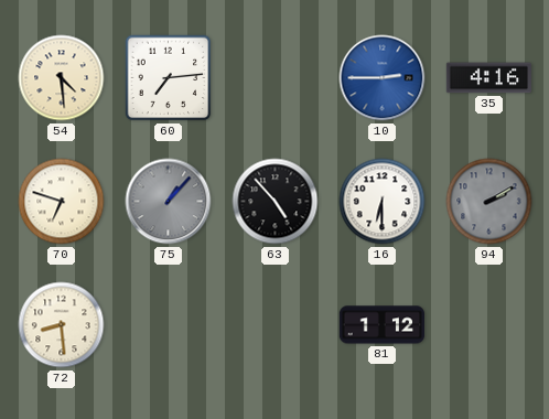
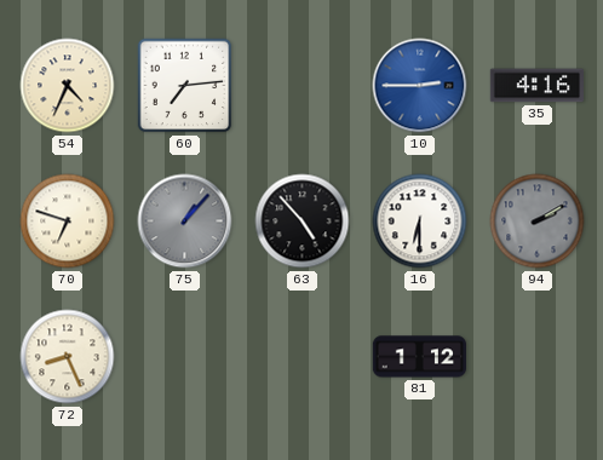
54: 4:29 -> 4:34
72: 8:29 -> 8:26
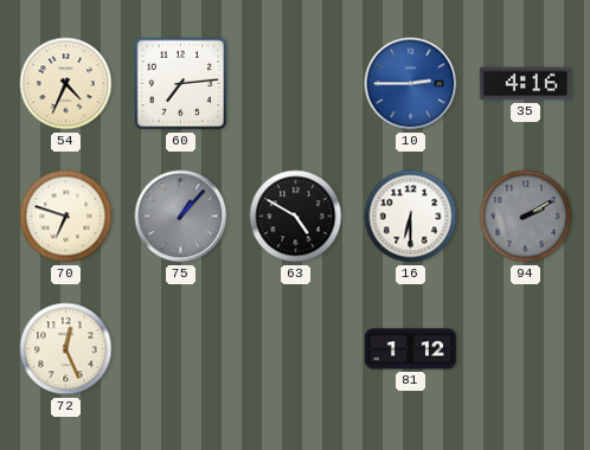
63: 4:53 -> 4:50
72: 8:26 -> 12:26
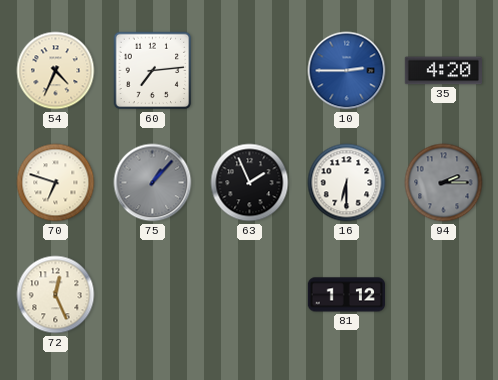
35: 4:16 -> 4:20
63: 4:50 -> 1:56
94: 2:10 -> 2:15
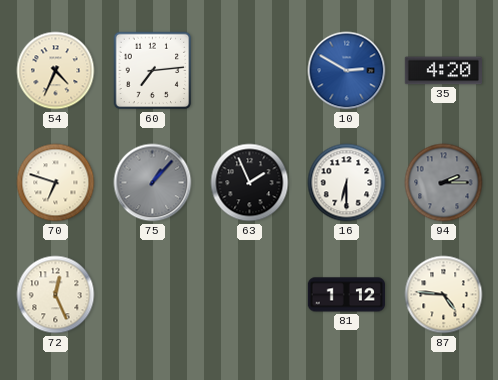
10: 2:45 -> 2:50
87: none -> 4:46
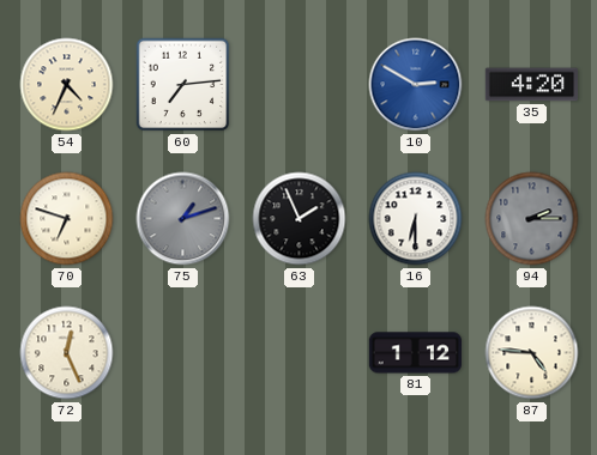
75: 1:07 -> 1:12
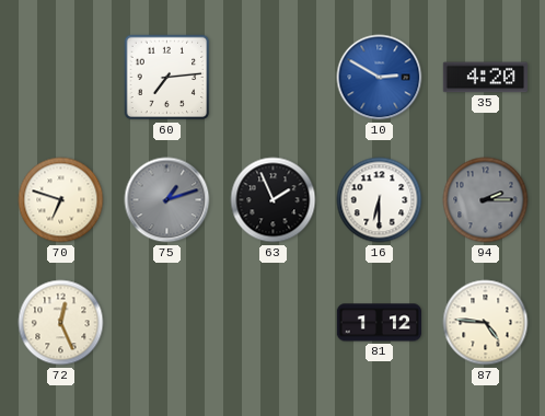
54: 4:34 -> none
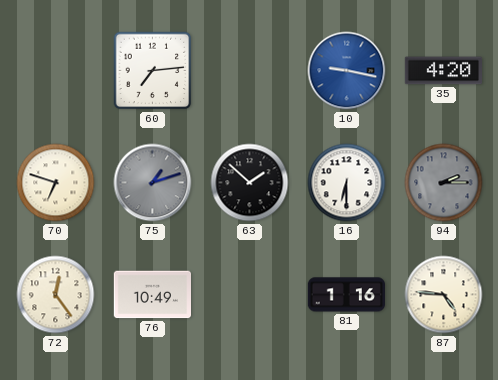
10: 2:50 -> 9:17
63: 1:56 -> 1:52
72: 12:26 -> 12:24
76: none -> 10:49
81: 1:12 -> 1:16
